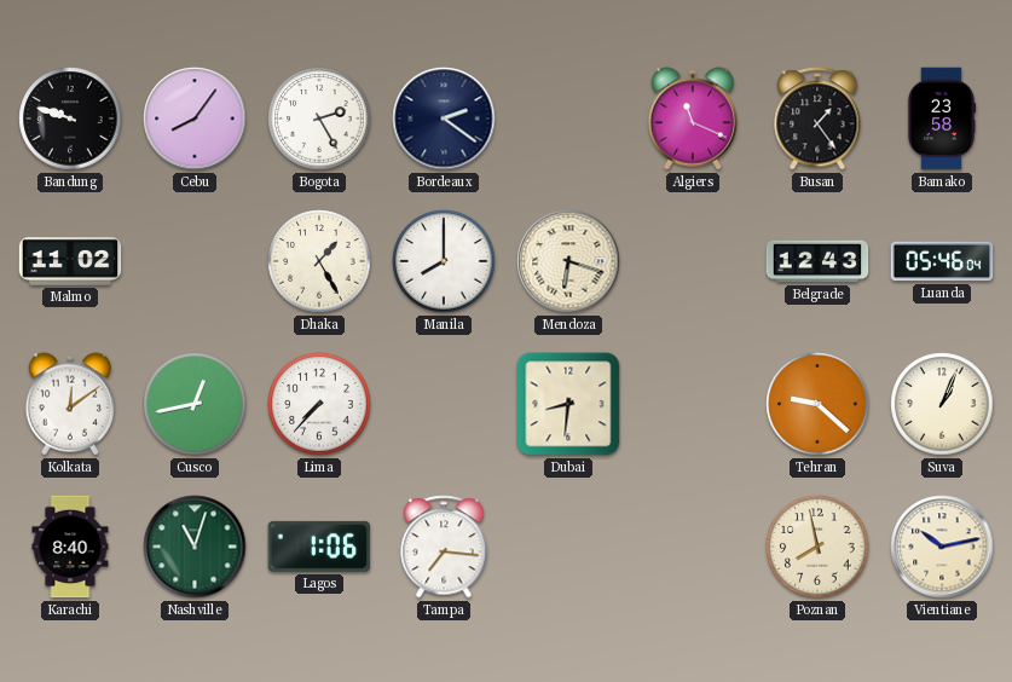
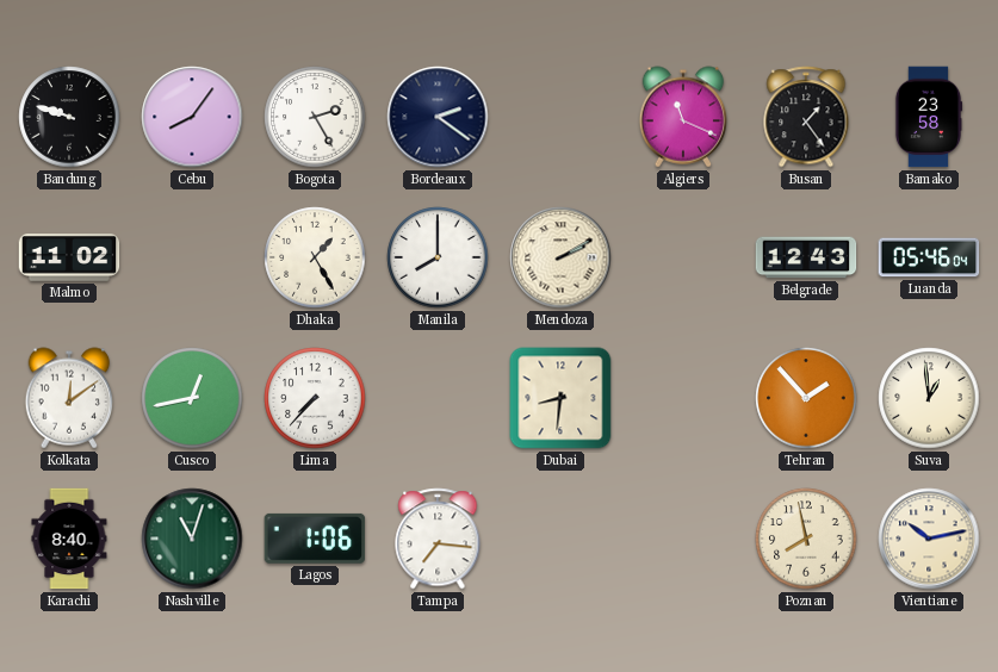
Mendoza: 6:18 -> 2:10
Tehran: 9:22 -> 1:53
Suva: 1:04 -> 12:59
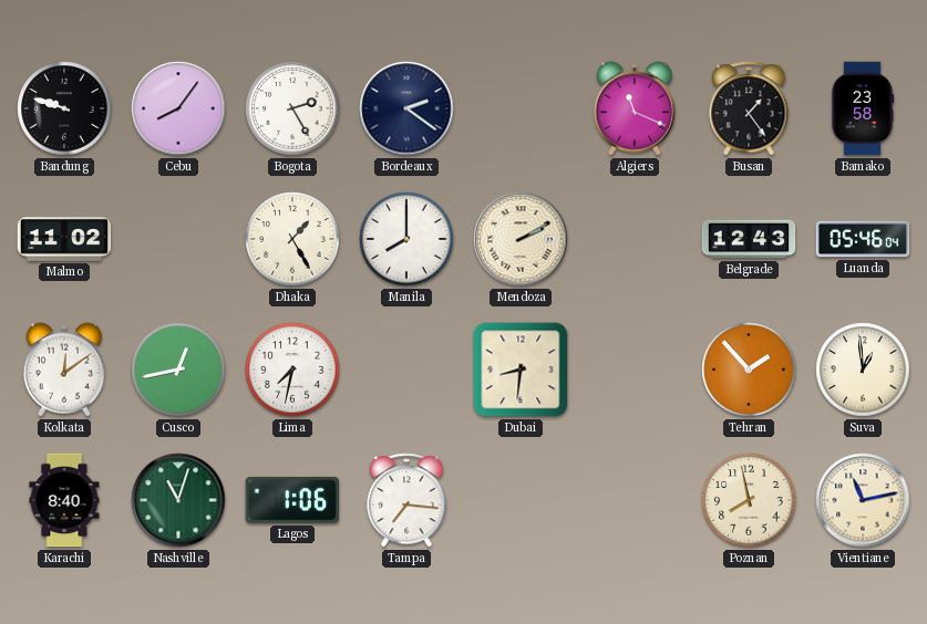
Lima: 7:37 -> 7:32
Vientiane: 10:13 -> 11:13
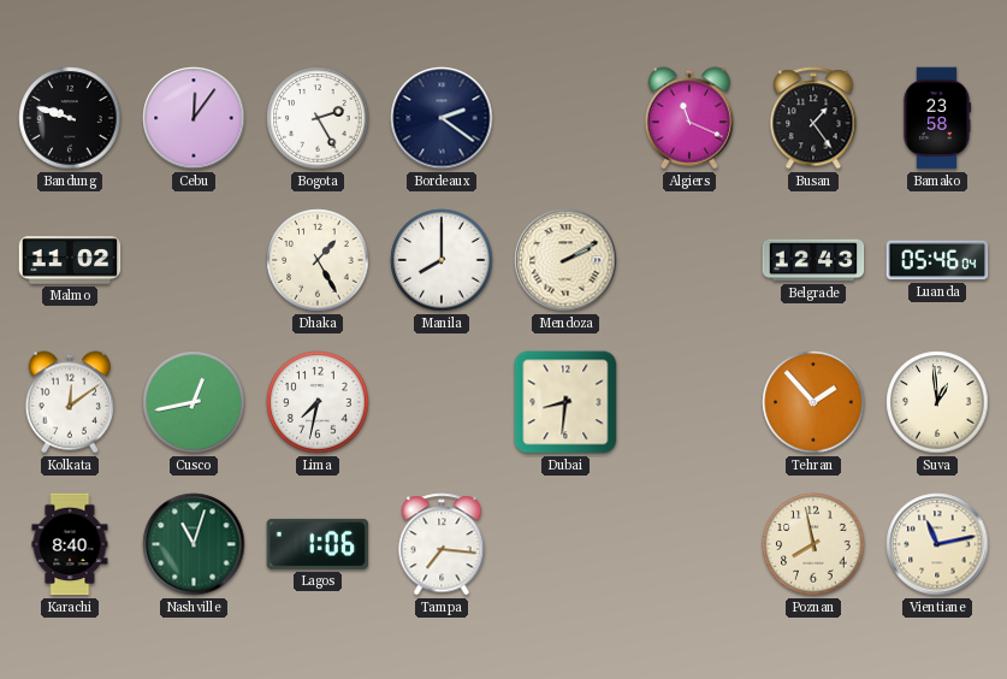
Cebu: 8:06 -> 12:06
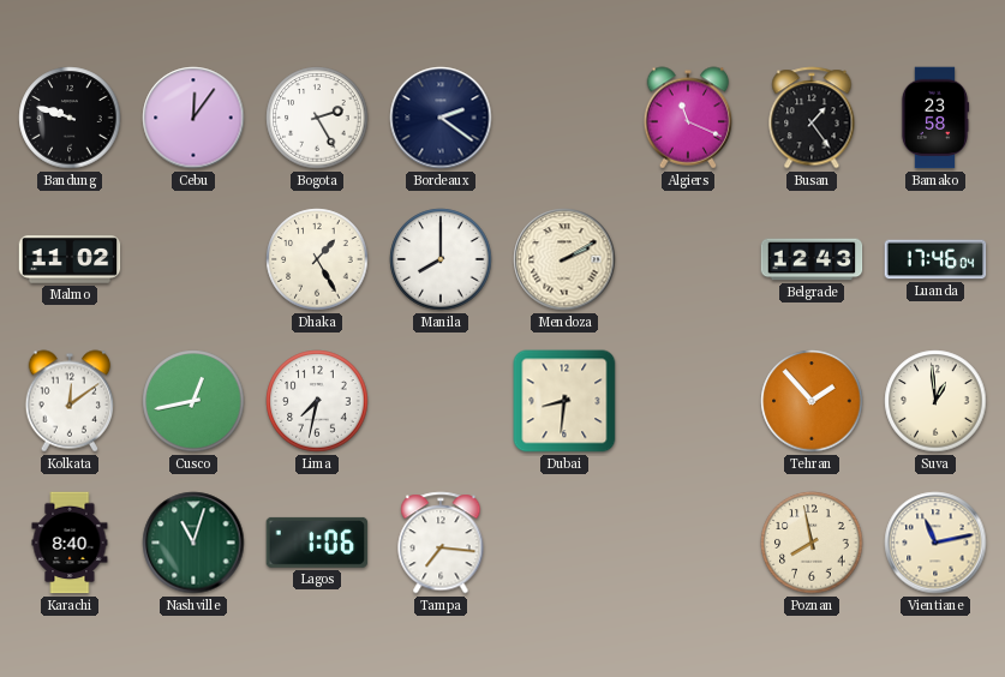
Luanda: 05:46 -> 17:46
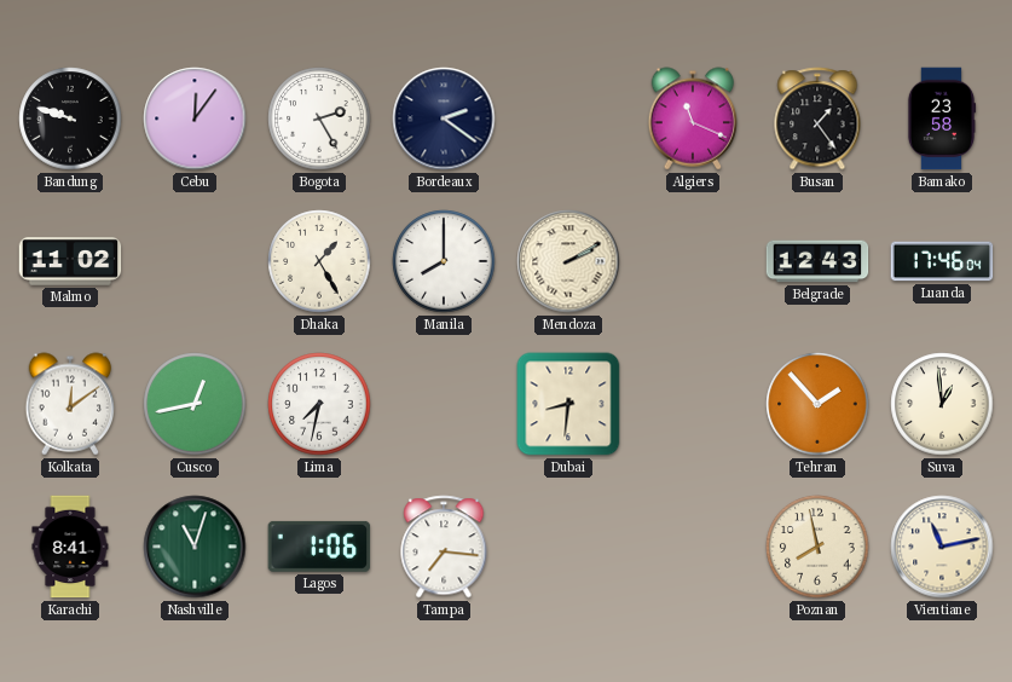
Karachi: 8:40 -> 8:41
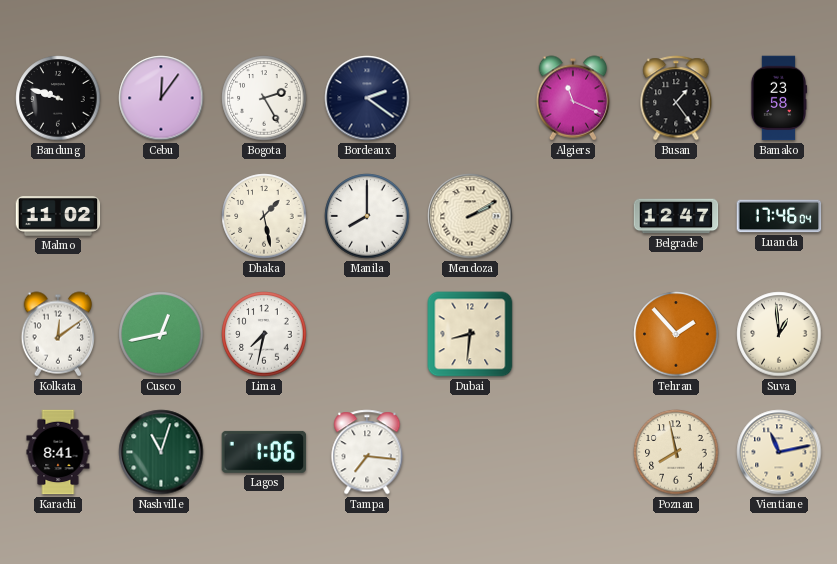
Dhaka: 1:25 -> 1:28
Belgrade: 12:43 -> 12:47
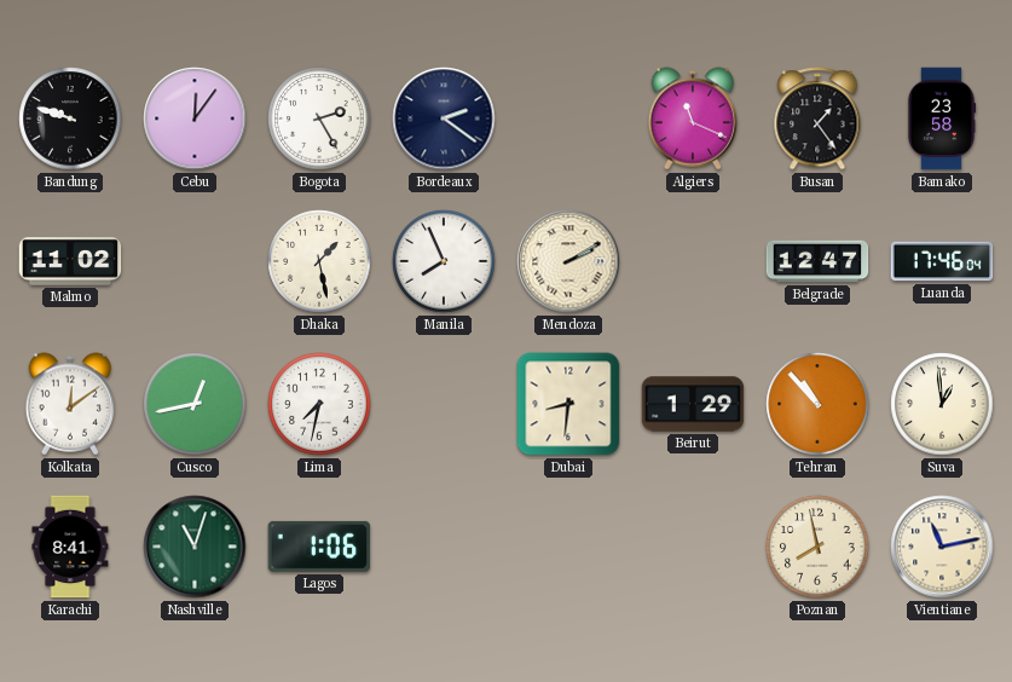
Manila: 8:00 -> 7:56
Beirut: none -> 1:29
Tehran: 1:53 -> 10:53
Tampa: 7:16 -> none
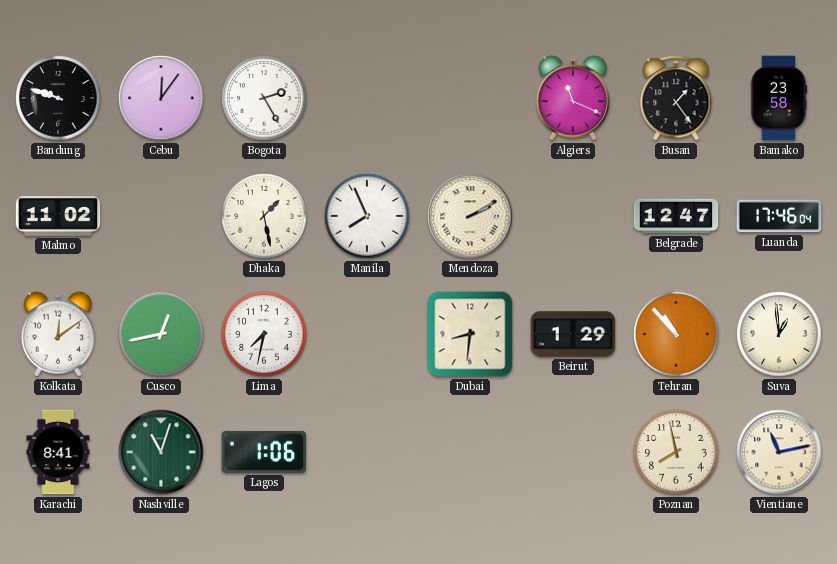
Bordeaux: 2:21 -> none
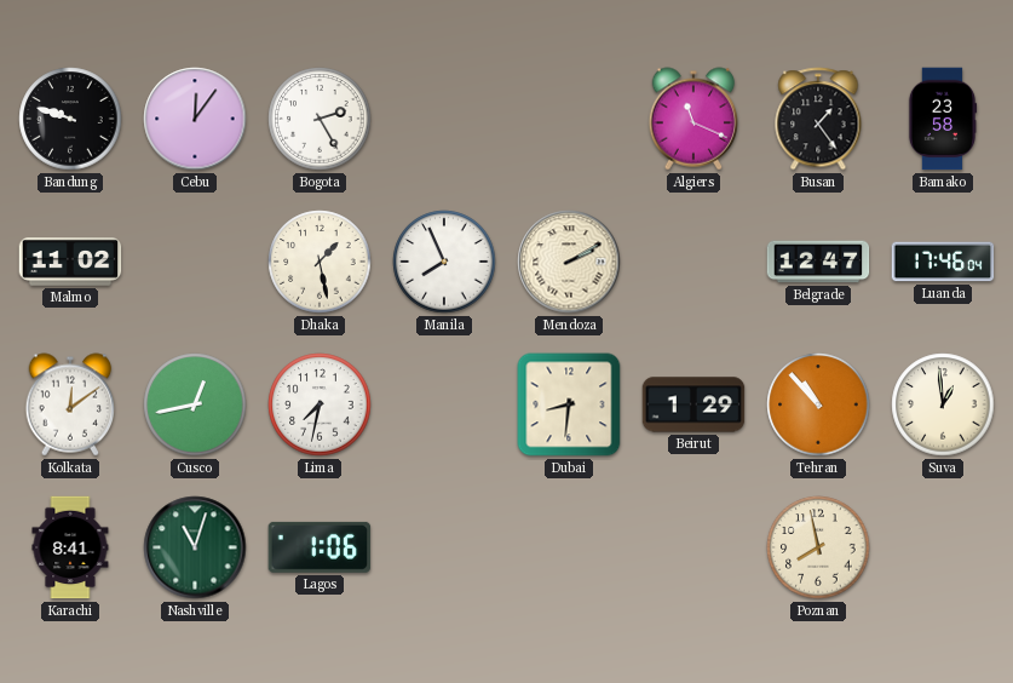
Vientiane: 11:13 -> none
